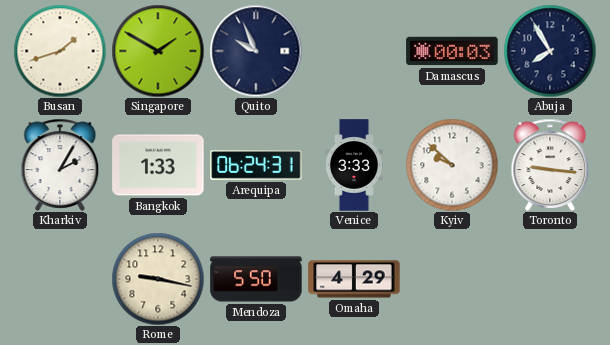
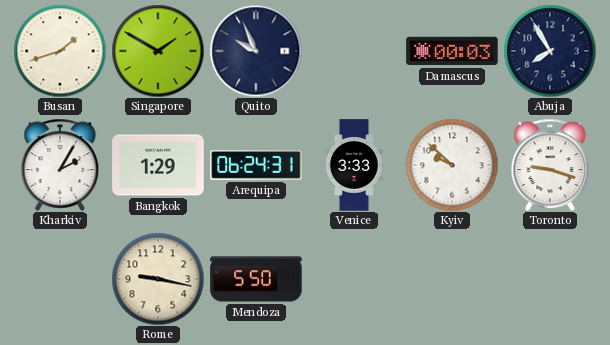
Bangkok: 1:33 -> 1:29
Toronto: 9:16 -> 9:18
Omaha: 4:29 -> none
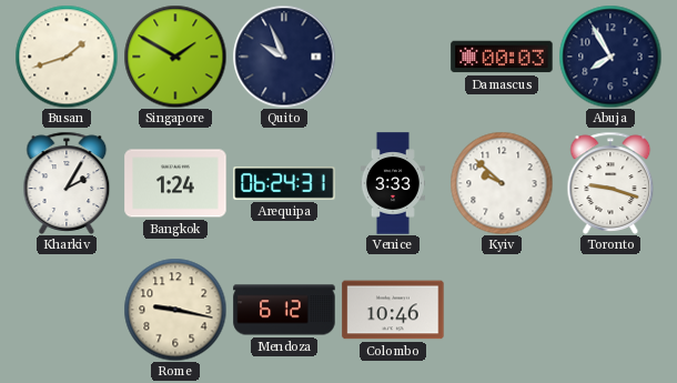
Bangkok: 1:29 -> 1:24
Mendoza: 5:50 -> 6:12
Colombo: none -> 10:46
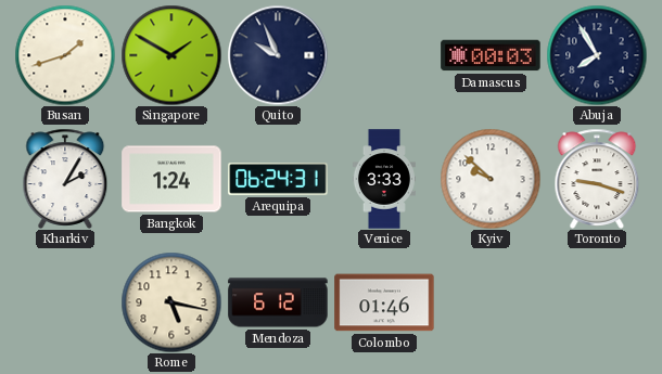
Rome: 9:17 -> 5:17
Colombo: 10:46 -> 01:46
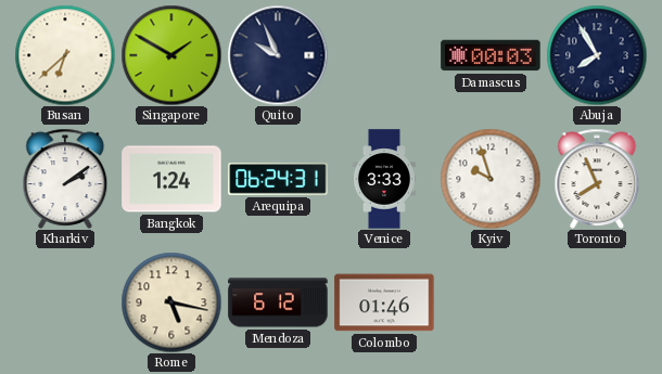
Busan: 1:42 -> 6:38
Kharkiv: 2:05 -> 2:09
Kyiv: 9:52 -> 9:57
Toronto: 9:18 -> 7:56
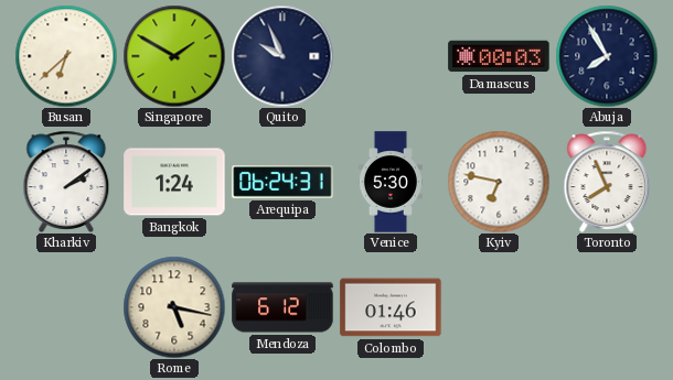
Venice: 3:33 -> 5:30
Kyiv: 9:57 -> 6:47
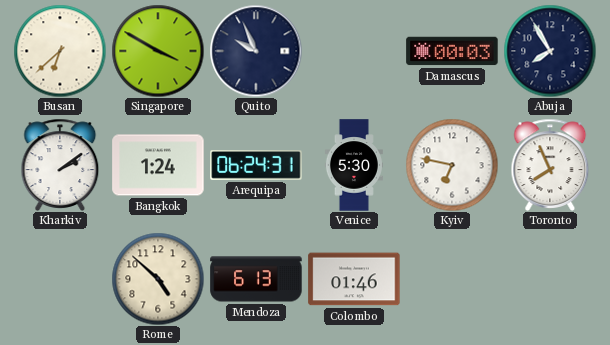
Singapore: 1:50 -> 3:50
Rome: 5:17 -> 4:52
Mendoza: 6:12 -> 6:13
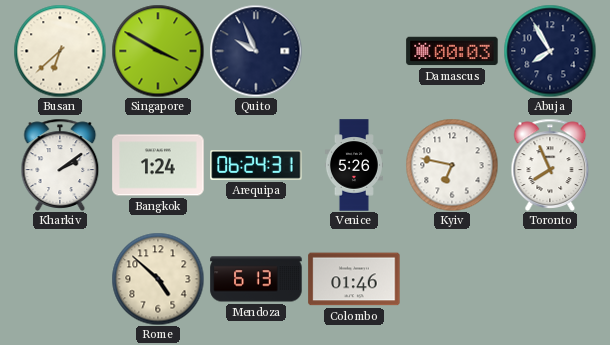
Venice: 5:30 -> 5:26
